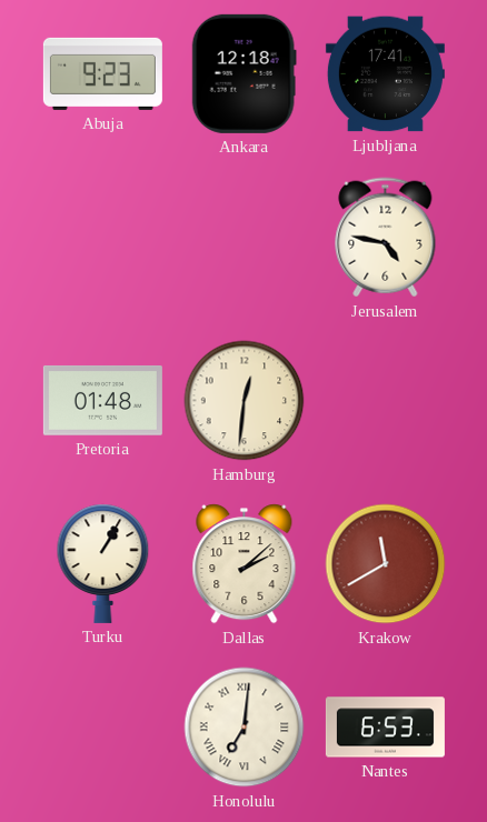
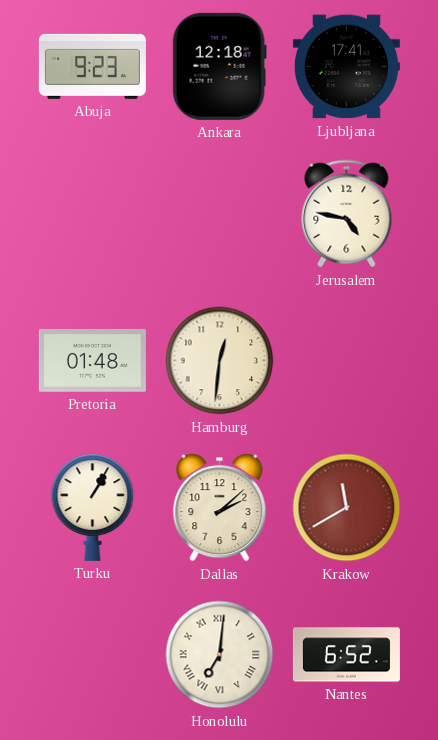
Nantes: 6:53 -> 6:52
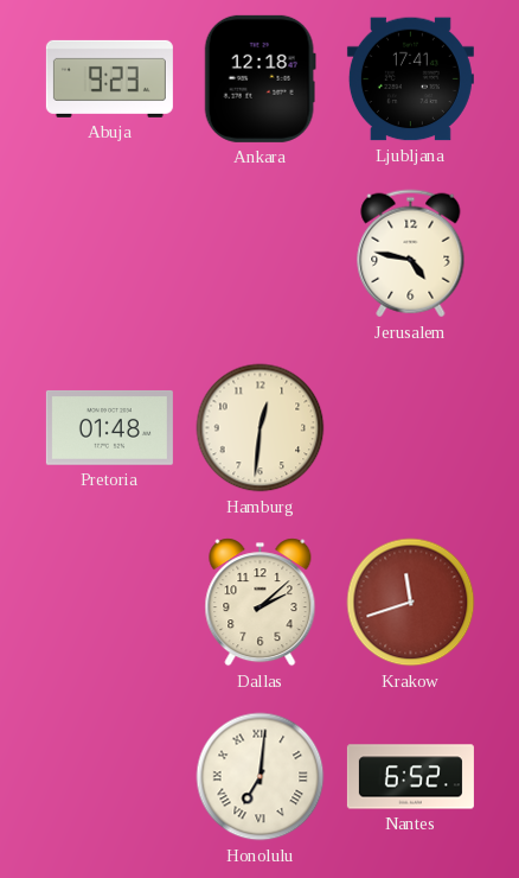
Turku: 1:05 -> none
Krakow: 11:40 -> 11:42
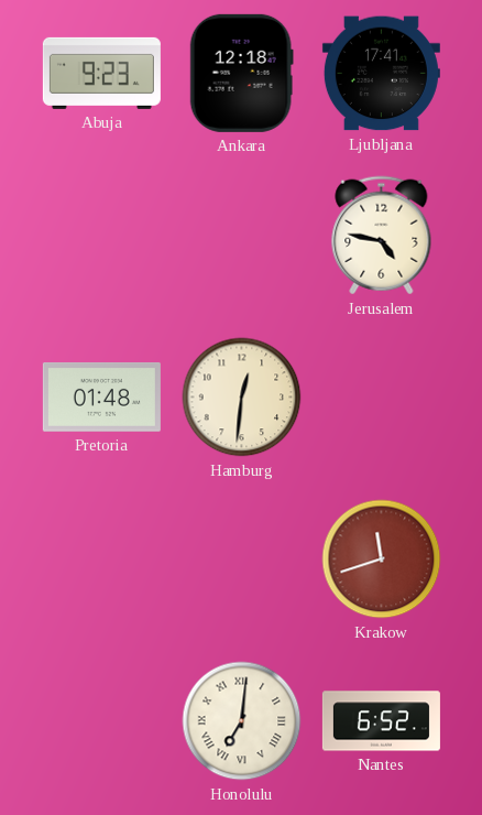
Dallas: 2:08 -> none
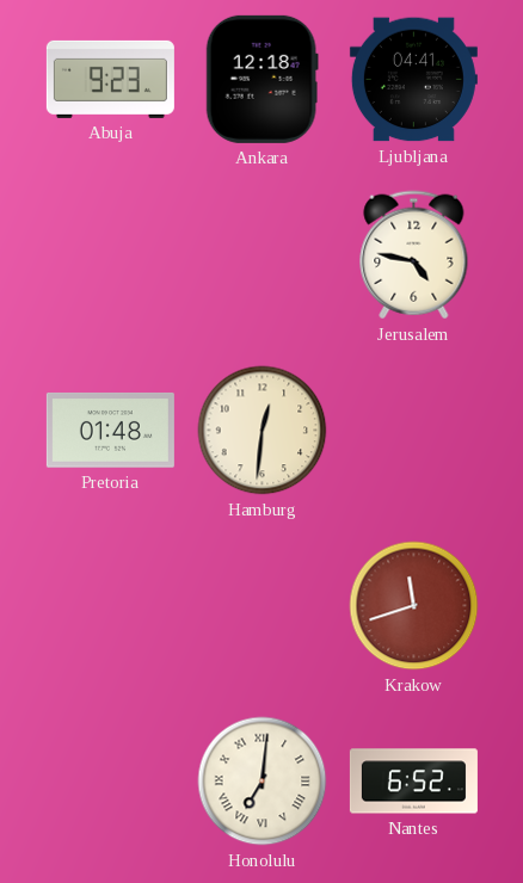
Ljubljana: 17:41 -> 04:41
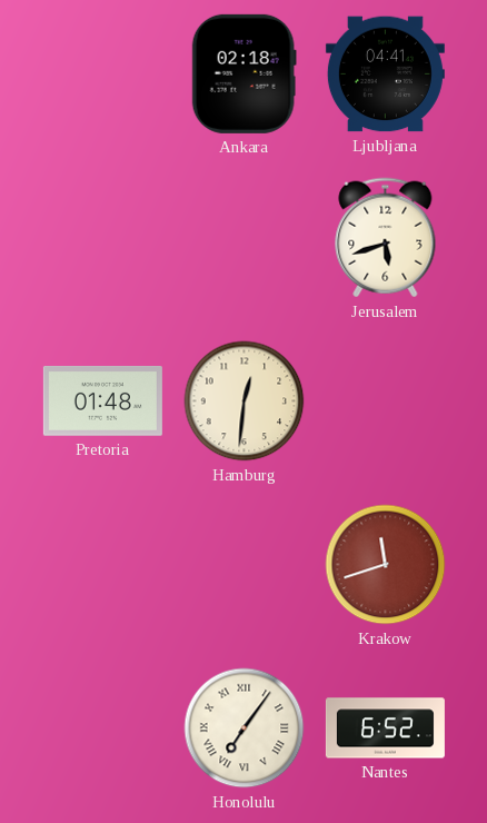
Abuja: 9:23 -> none
Ankara: 12:18 -> 02:18
Jerusalem: 4:47 -> 5:42
Honolulu: 7:01 -> 7:06
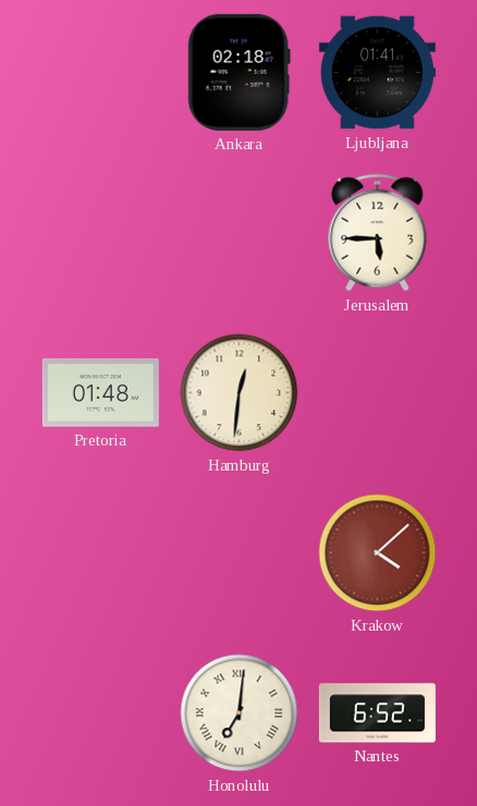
Ljubljana: 04:41 -> 01:41
Jerusalem: 5:42 -> 5:45
Krakow: 11:42 -> 4:08
Honolulu: 7:06 -> 7:01
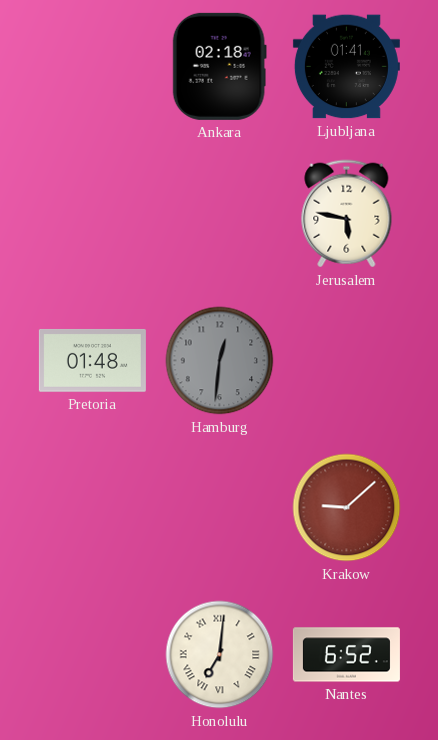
Jerusalem: 5:45 -> 5:47
Hamburg dial: cream -> grey
Krakow: 4:08 -> 9:08
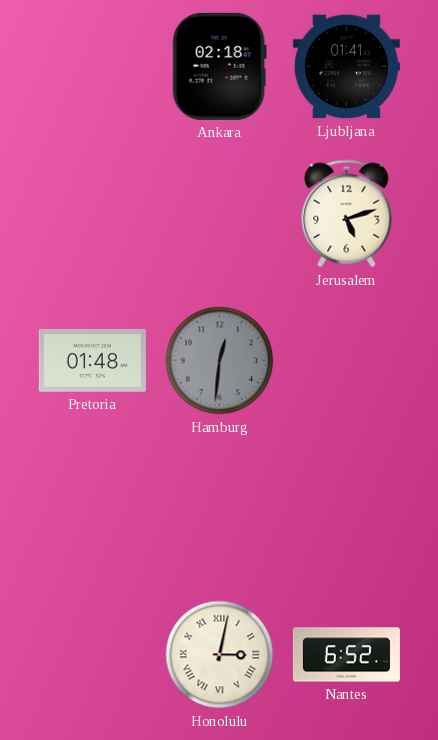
Jerusalem: 5:47 -> 5:12
Krakow: 9:08 -> none
Honolulu: 7:01 -> 3:02
